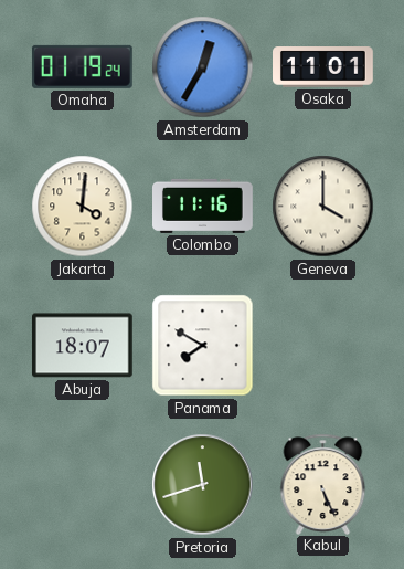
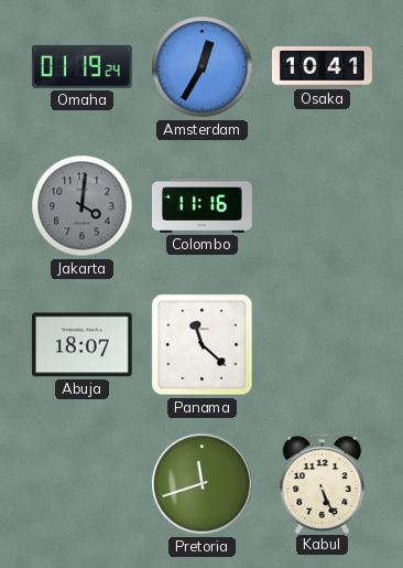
Osaka: 11:01 -> 10:41
Jakarta dial: cream -> grey
Geneva: 4:00 -> none
Panama: 7:50 -> 11:22
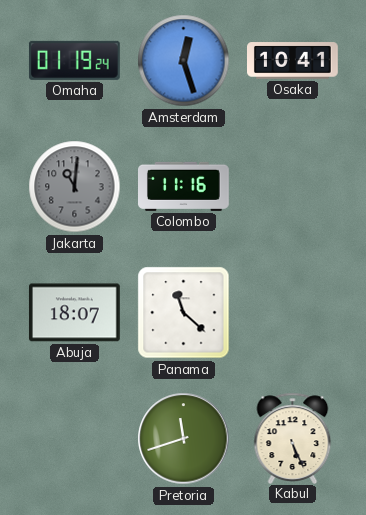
Amsterdam: 12:35 -> 12:27
Jakarta: 4:01 -> 11:01
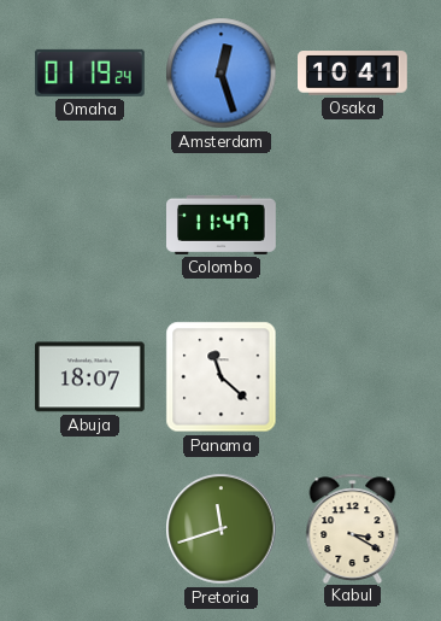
Jakarta: 11:01 -> none
Colombo: 11:16 -> 11:47
Kabul: 5:26 -> 3:20
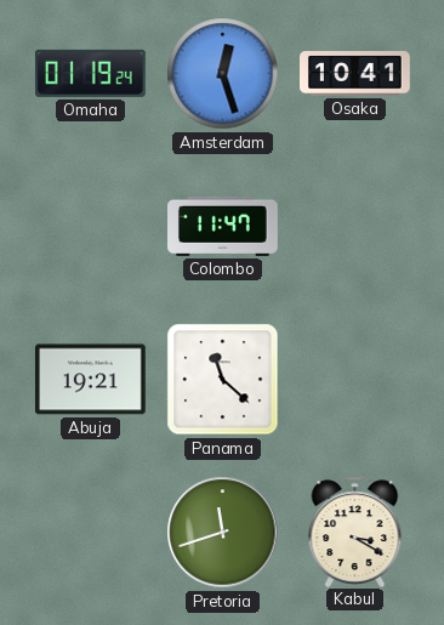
Abuja: 18:07 -> 19:21
